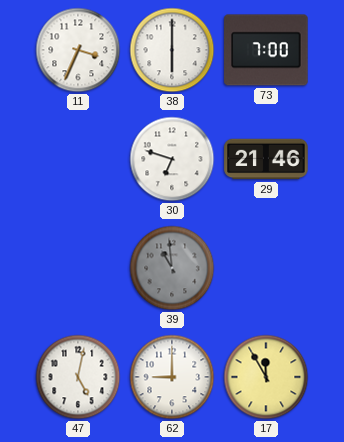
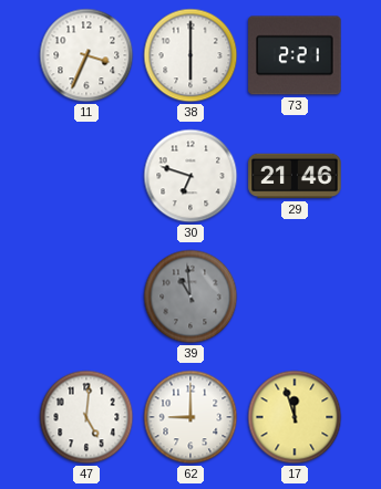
73: 7:00 -> 2:21
47: 5:02 -> 5:01
17: 11:55 -> 11:57
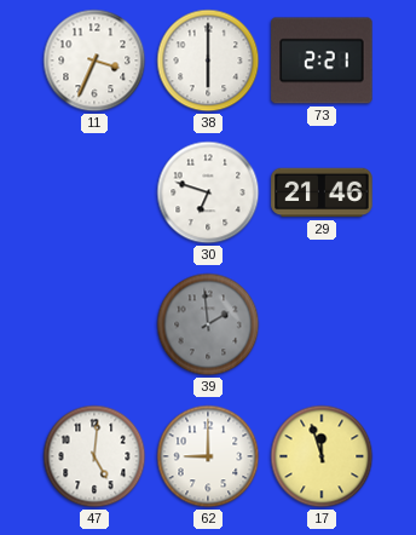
39: 10:59 -> 1:59
